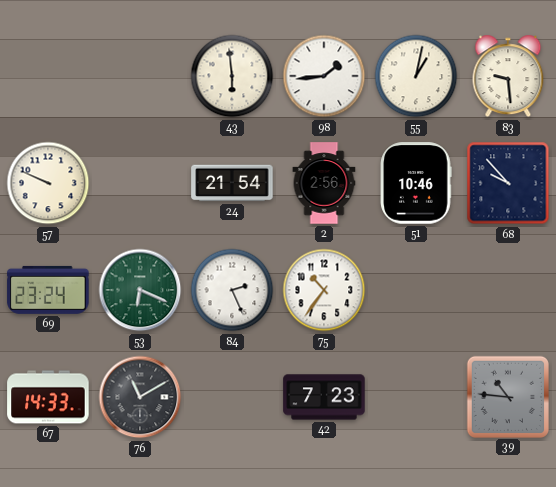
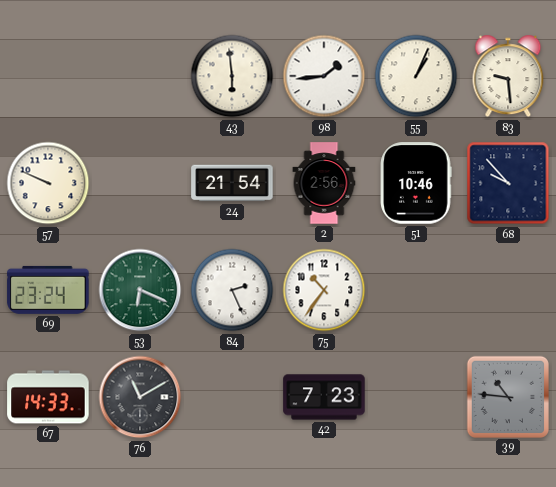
55: 1:02 -> 1:04
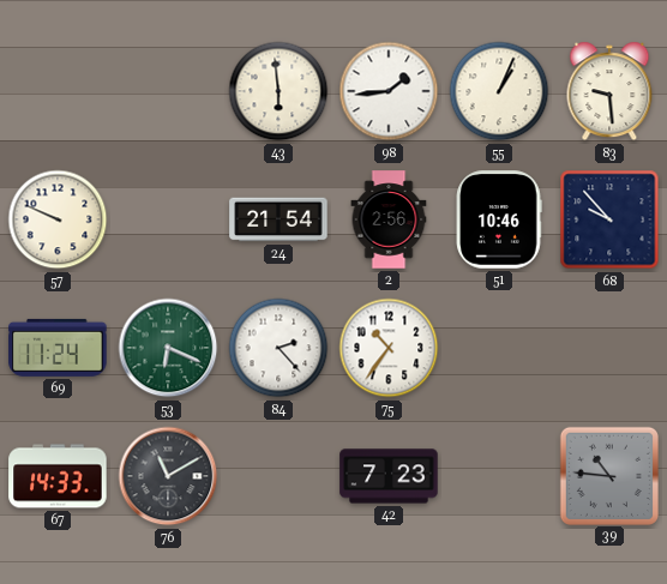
69: 23:24 -> 11:24
84: 2:26 -> 2:23
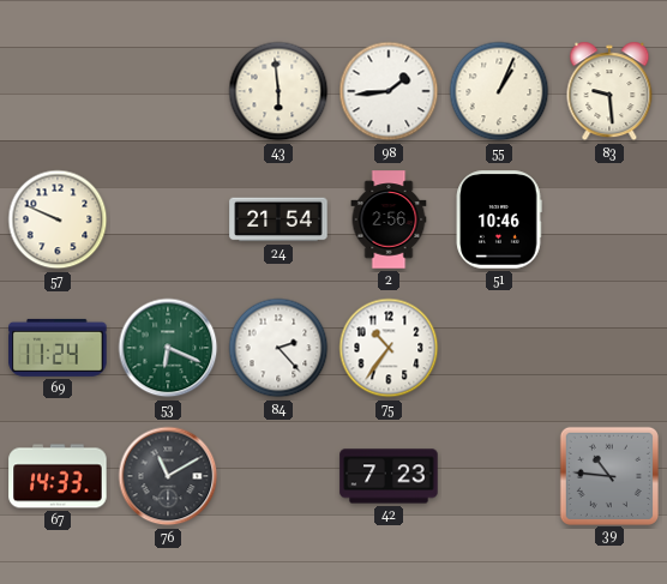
68: 9:53 -> none
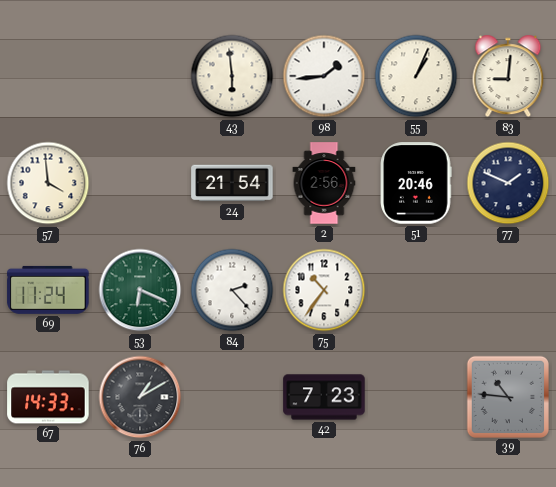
83: 9:29 -> 9:01
57: 9:49 -> 3:59
51: 10:46 -> 20:46
77: none -> 1:49
76: 11:10 -> 1:10
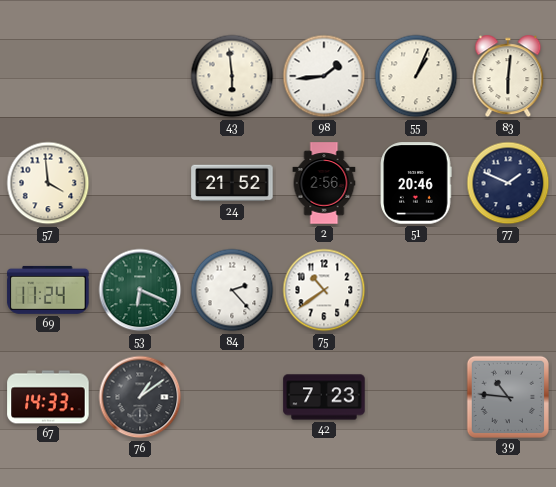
83: 9:01 -> 6:01
24: 21:54 -> 21:52
75: 10:36 -> 10:39
76: 1:10 -> 1:09
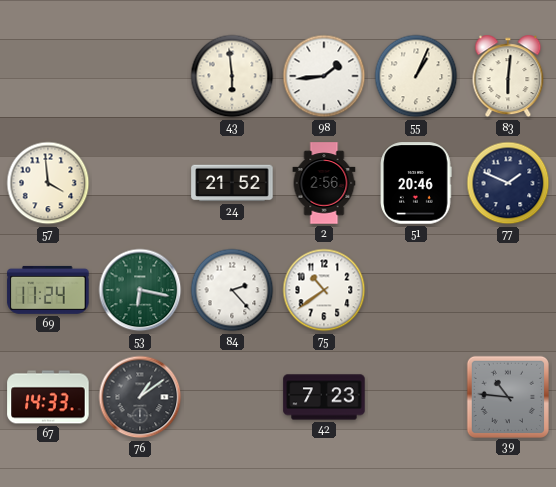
53: 6:19 -> 6:17
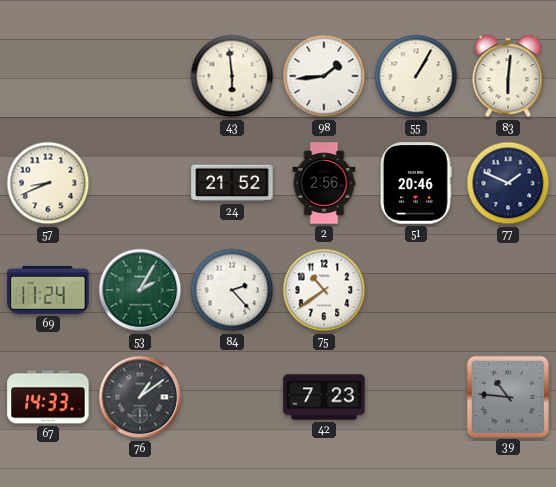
55: 1:04 -> 1:05
57: 3:59 -> 8:41
53: 6:17 -> 2:05
